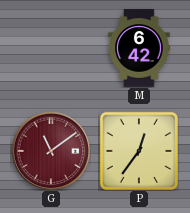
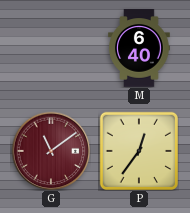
M: 6:42 -> 6:40
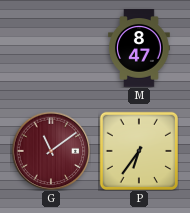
M: 6:40 -> 8:47
P: 12:36 -> 6:36
